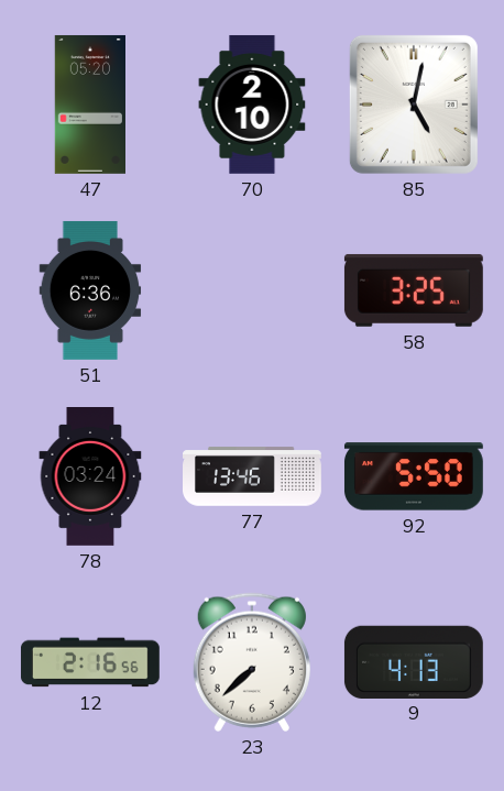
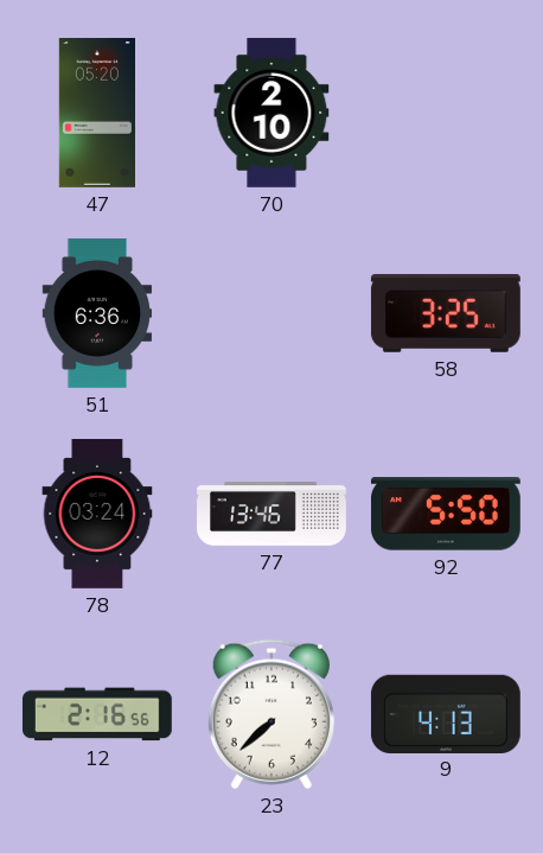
85: 5:02 -> none
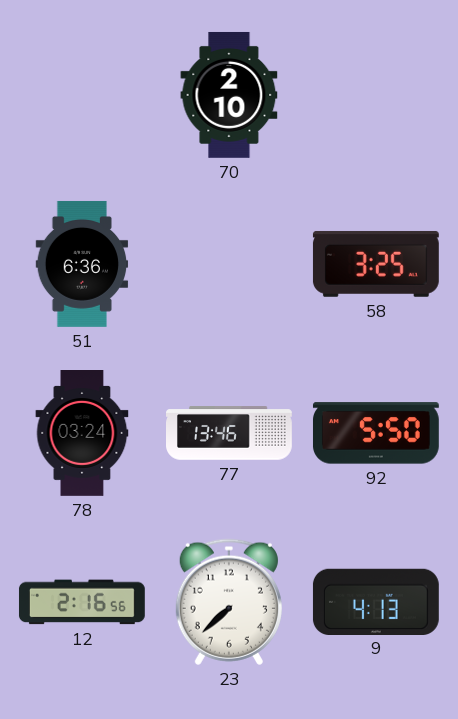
47: 05:20 -> none
